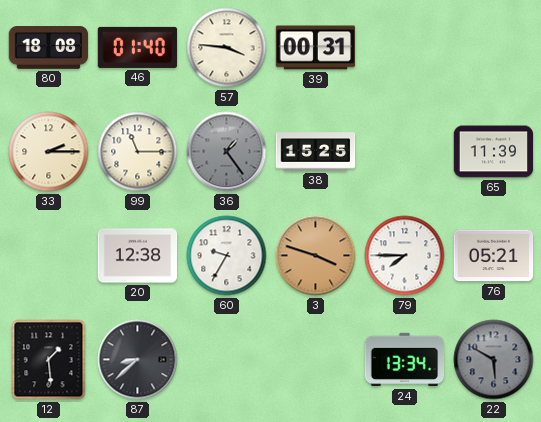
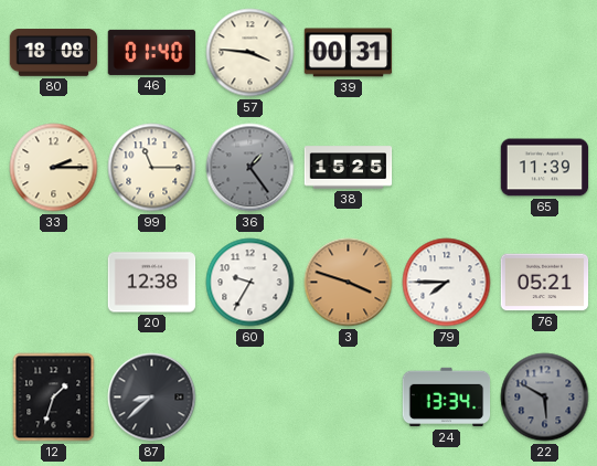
12: 1:29 -> 1:33
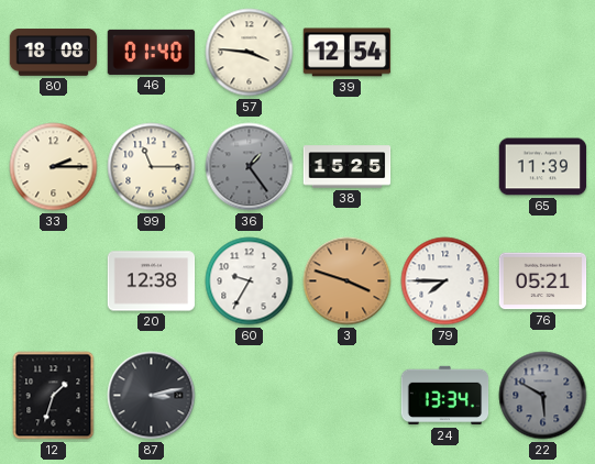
39: 00:31 -> 12:54
87: 8:38 -> 3:13
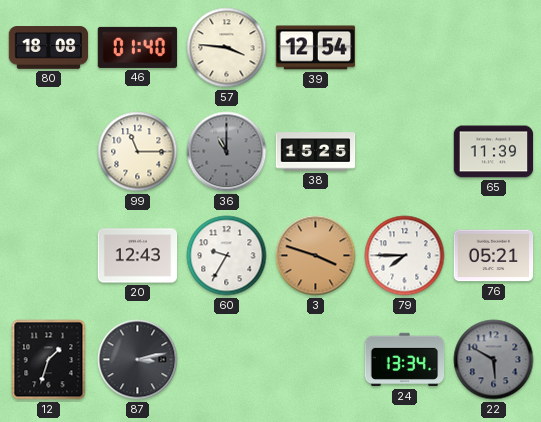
33: 2:15 -> none
36: 1:24 -> 11:00
20: 12:38 -> 12:43
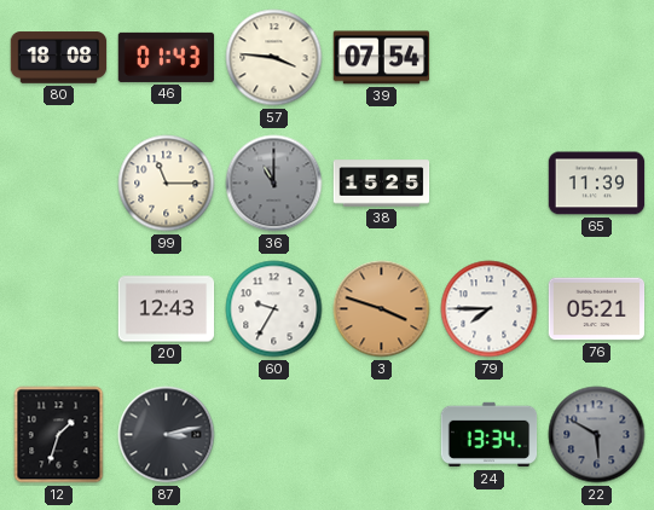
46: 01:40 -> 01:43
39: 12:54 -> 07:54
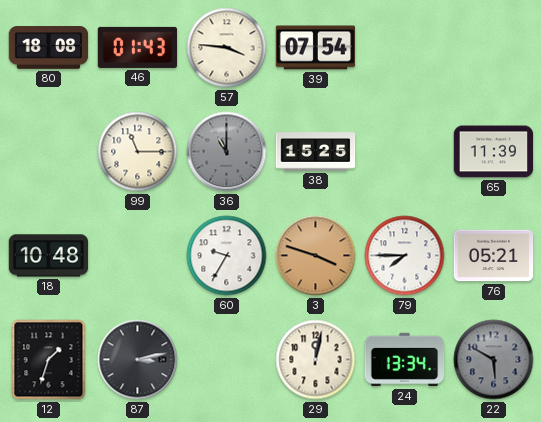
18: none -> 10:48
20: 12:43 -> none
29: none -> 12:02
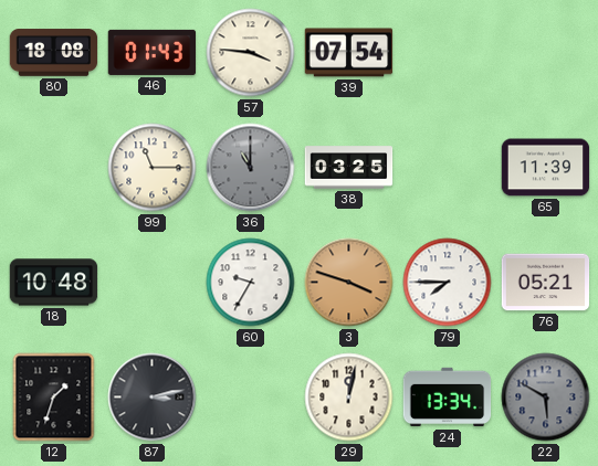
38: 15:25 -> 03:25
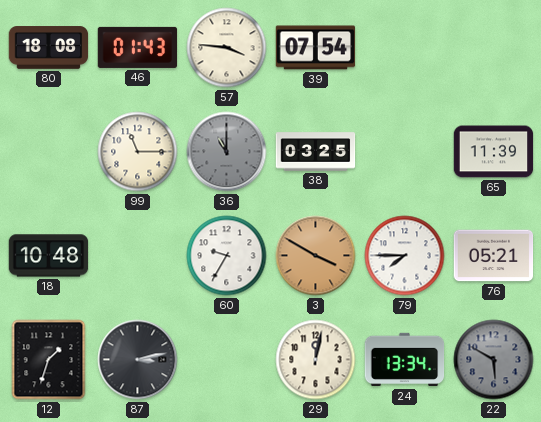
3: 3:48 -> 3:50
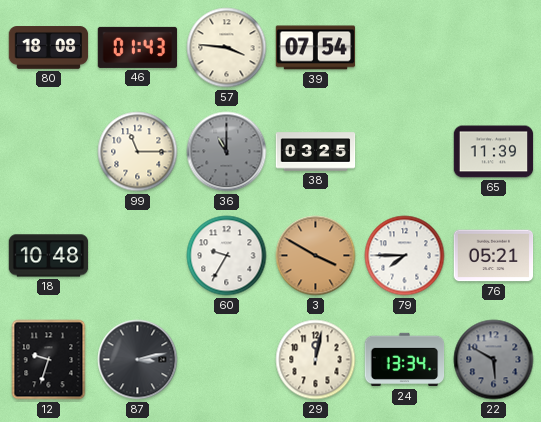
12: 1:33 -> 9:33
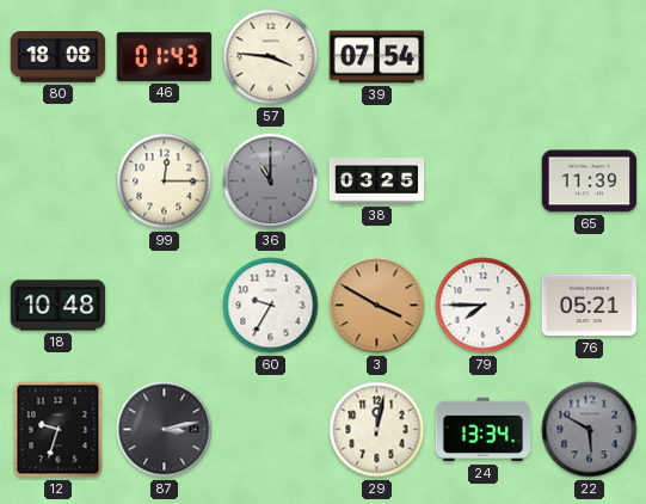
99: 11:15 -> 12:15
